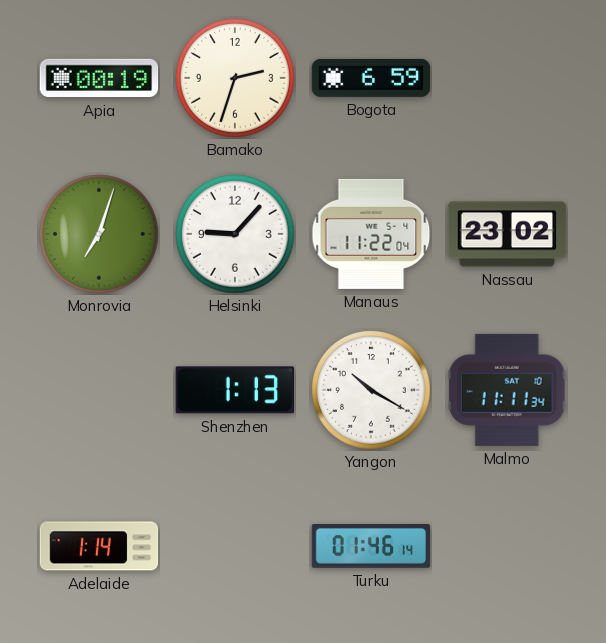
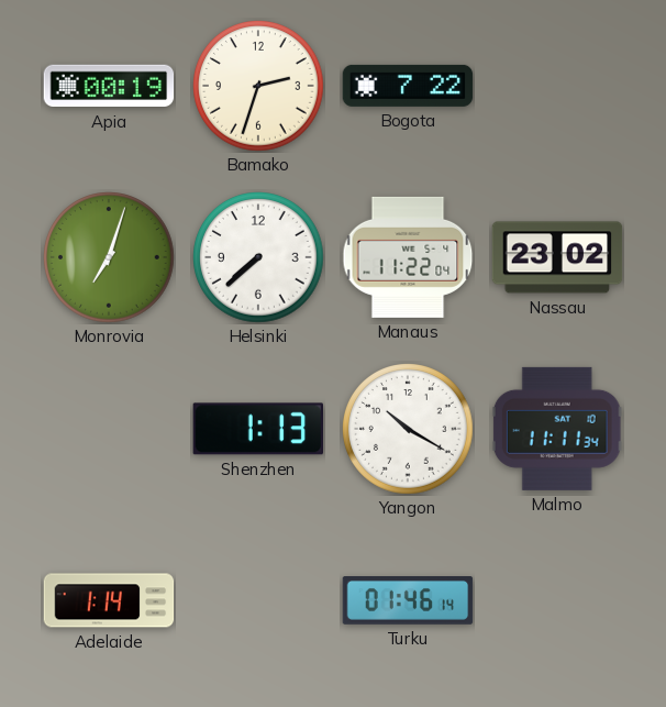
Bogota: 6:59 -> 7:22
Helsinki: 9:07 -> 7:38
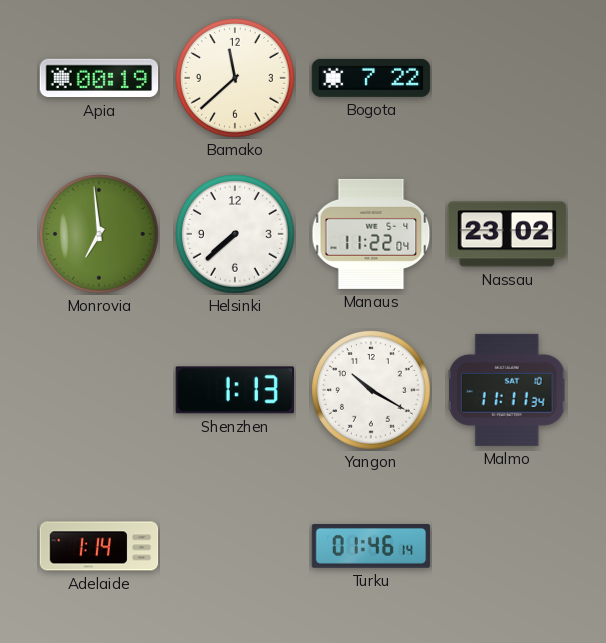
Bamako: 2:33 -> 11:38
Monrovia: 7:03 -> 6:59
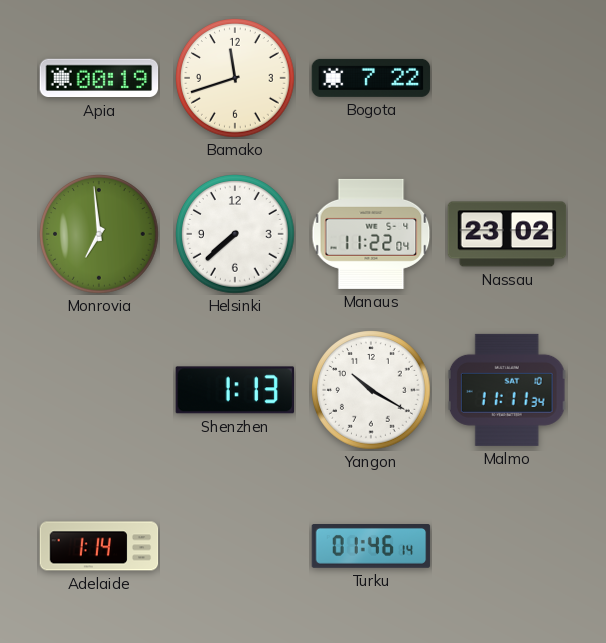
Bamako: 11:38 -> 11:42
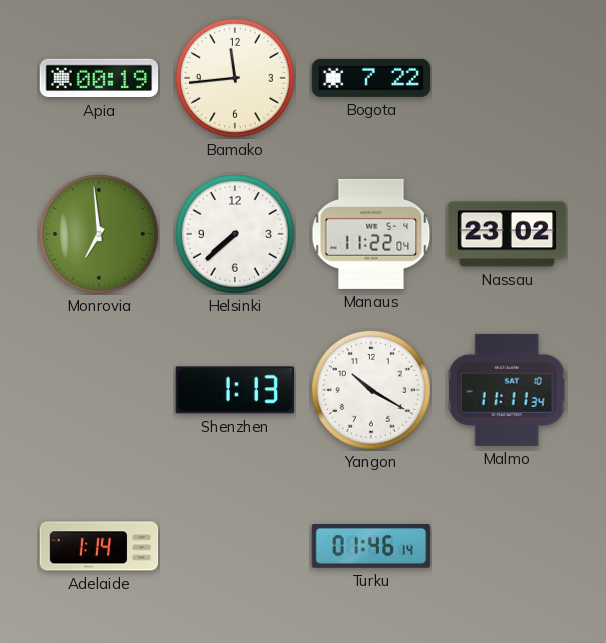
Bamako: 11:42 -> 11:44
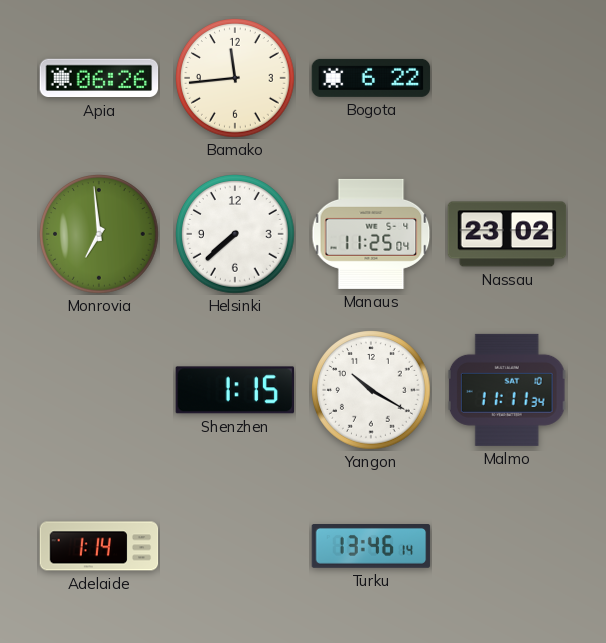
Apia: 00:19 -> 06:26
Bogota: 7:22 -> 6:22
Manaus: 11:22 -> 11:25
Shenzhen: 1:13 -> 1:15
Turku: 01:46 -> 13:46
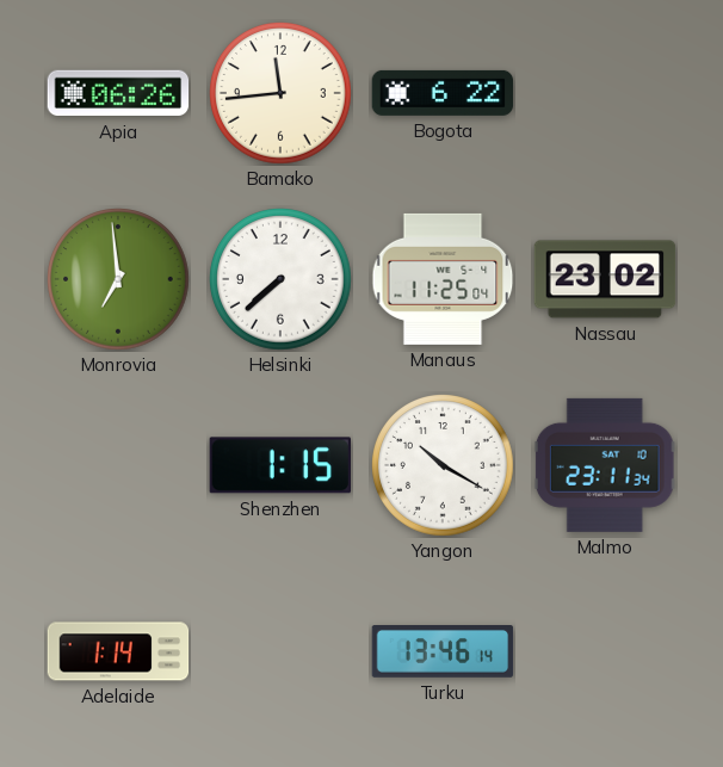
Malmo: 11:11 -> 23:11
